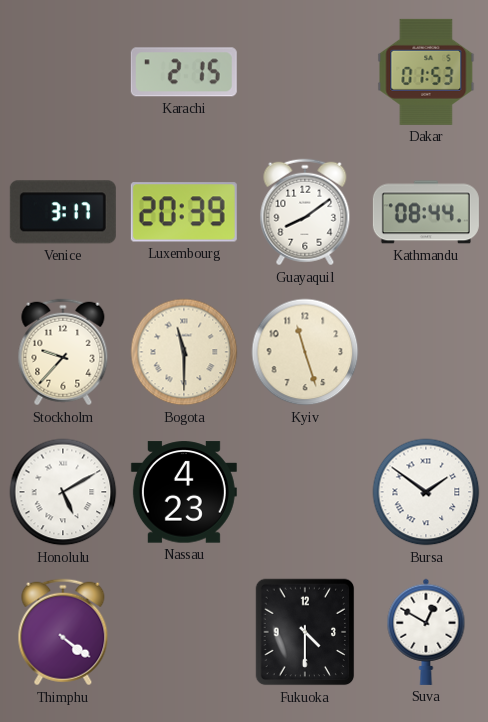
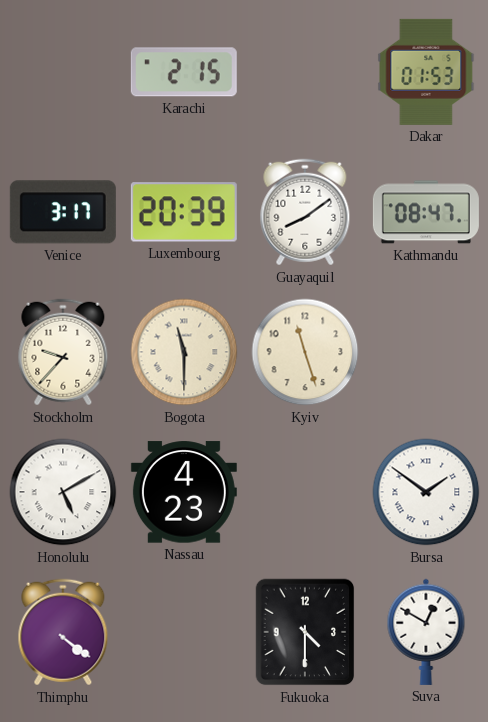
Kathmandu: 08:44 -> 08:47
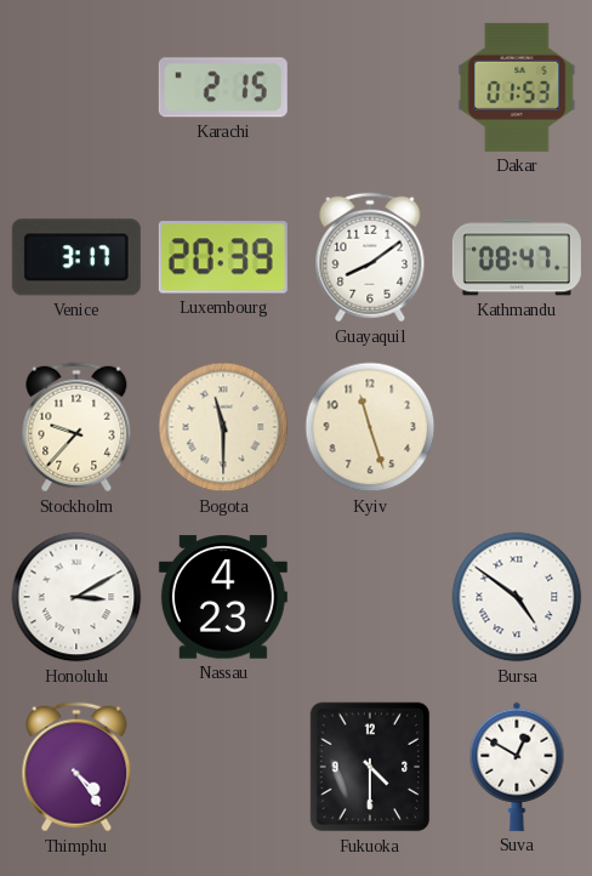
Honolulu: 5:10 -> 3:10
Bursa: 1:51 -> 4:51
Thimphu: 4:21 -> 4:24
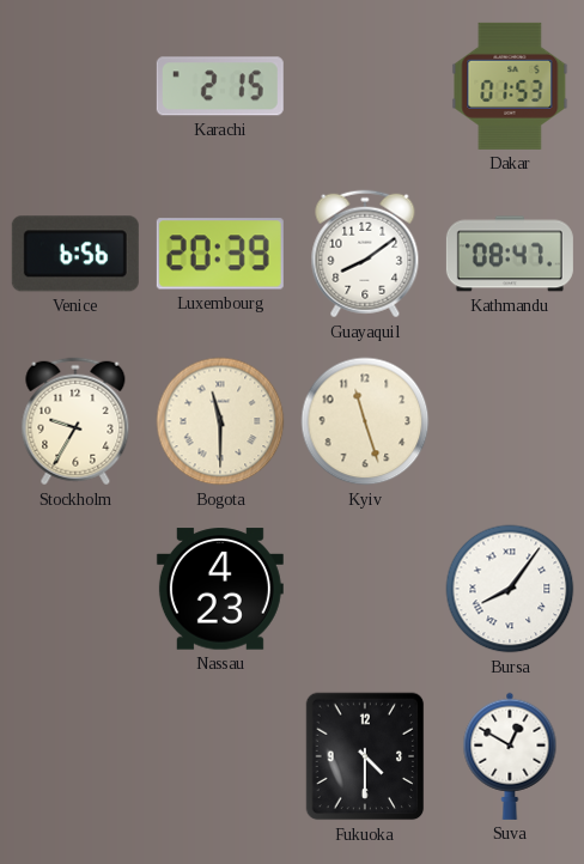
Venice: 3:17 -> 6:56
Stockholm: 9:37 -> 9:35
Honolulu: 3:10 -> none
Bursa: 4:51 -> 8:06
Thimphu: 4:24 -> none
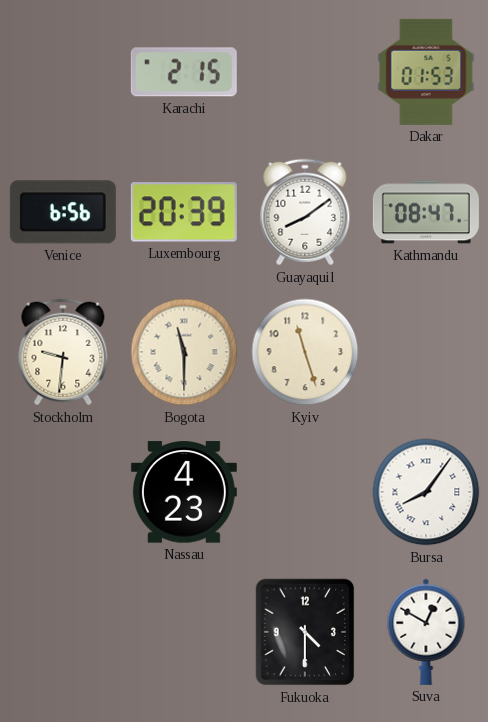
Stockholm: 9:35 -> 9:31
